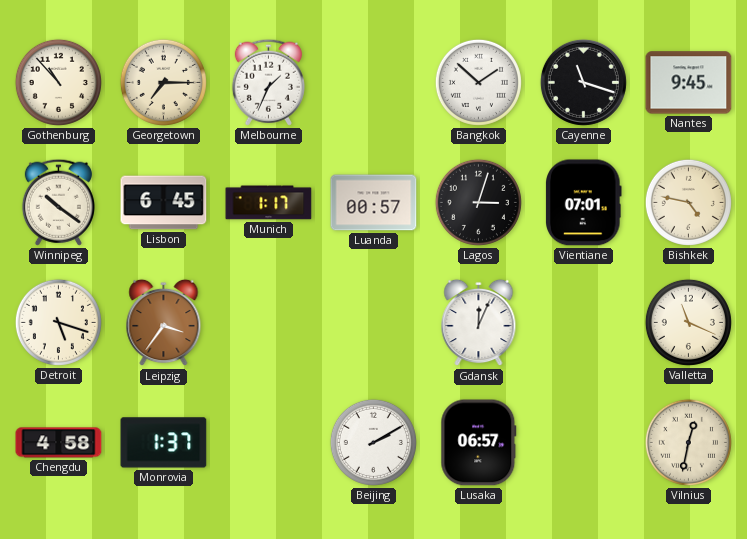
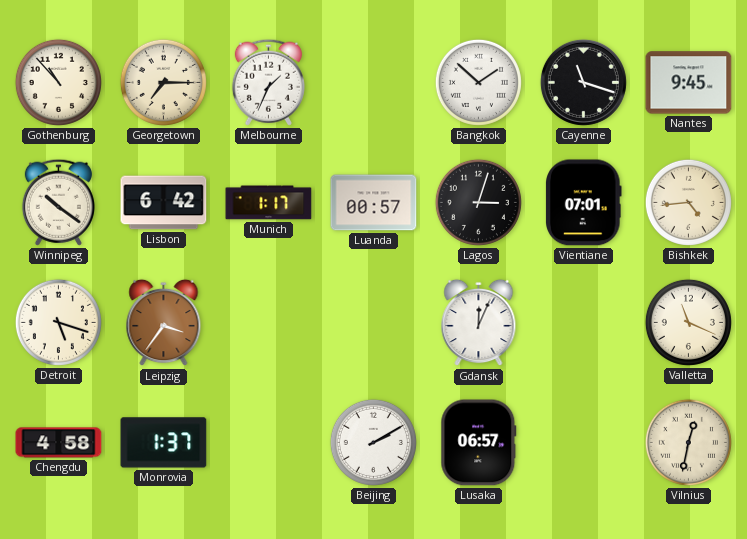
Lisbon: 6:45 -> 6:42
Bishkek: 4:47 -> 4:44
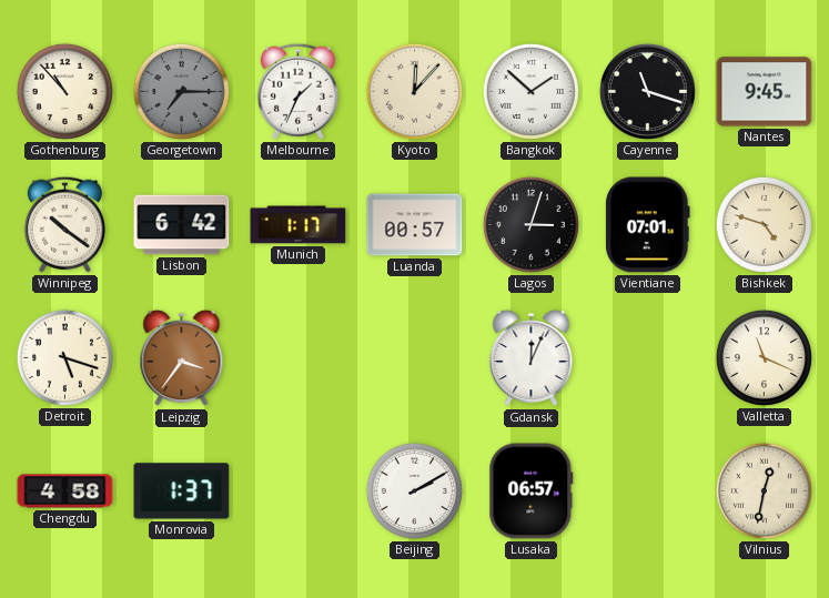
Georgetown dial: cream -> grey
Kyoto: none -> 12:07
Bishkek: 4:44 -> 4:48
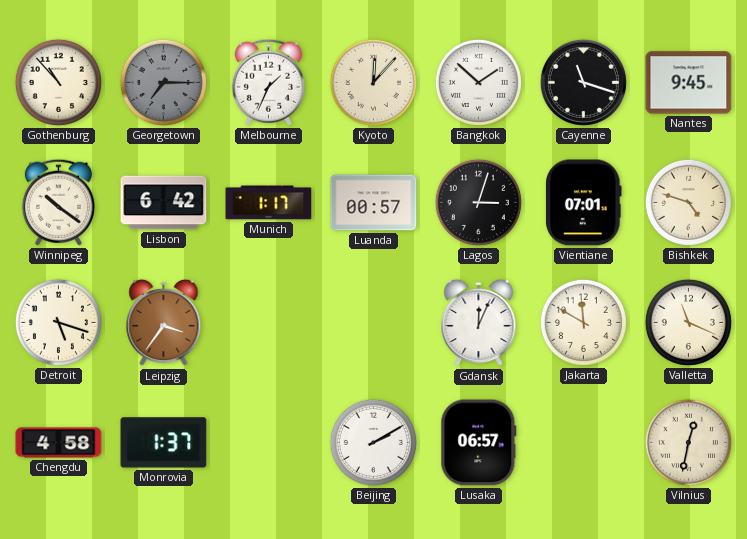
Jakarta: none -> 11:50
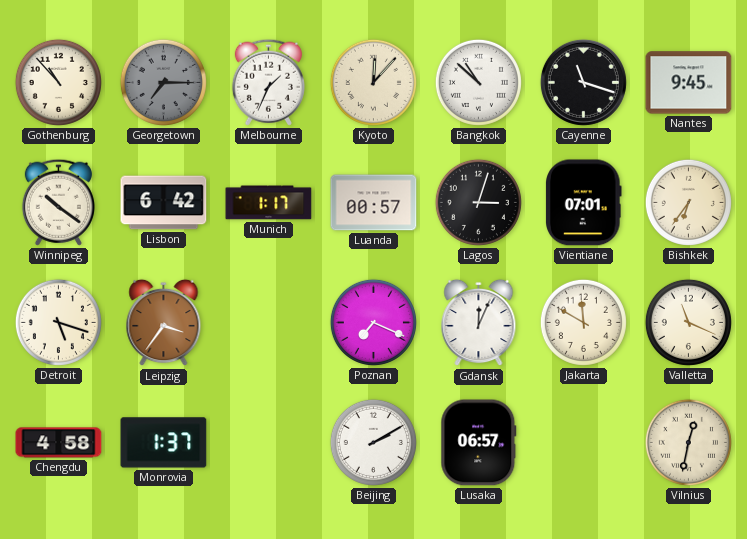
Bangkok: 1:52 -> 10:52
Bishkek: 4:48 -> 6:36
Poznan: none -> 7:19
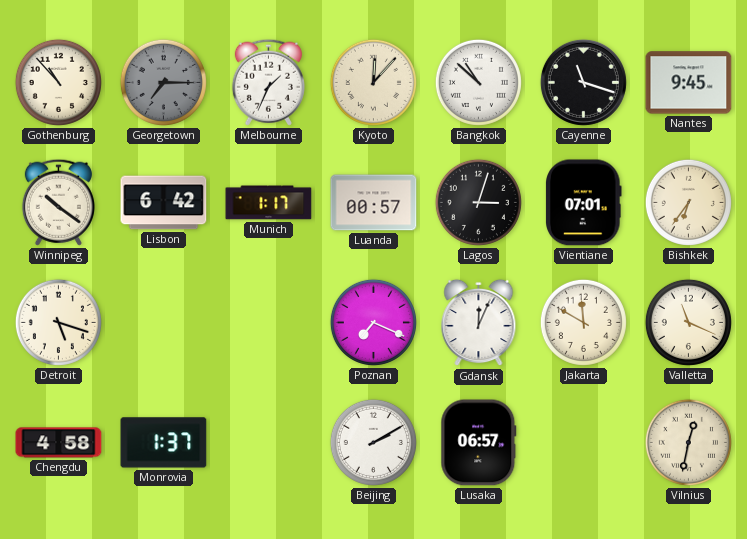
Leipzig: 3:36 -> none
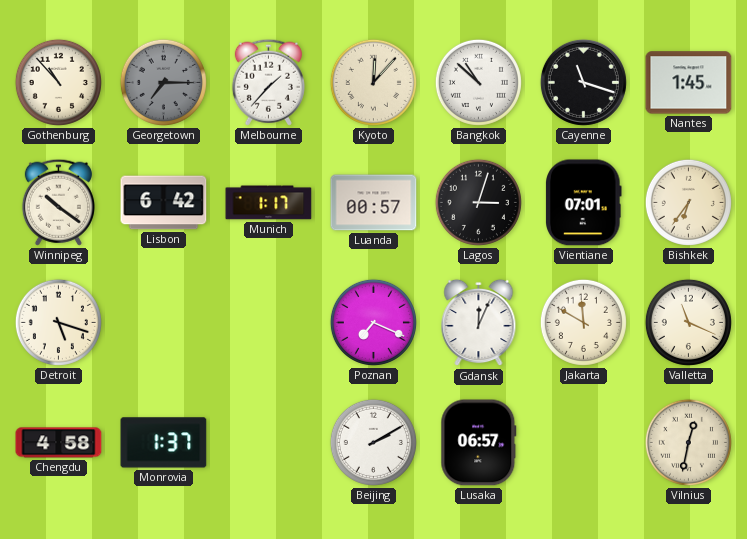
Melbourne: 1:34 -> 1:37
Nantes: 9:45 -> 1:45
